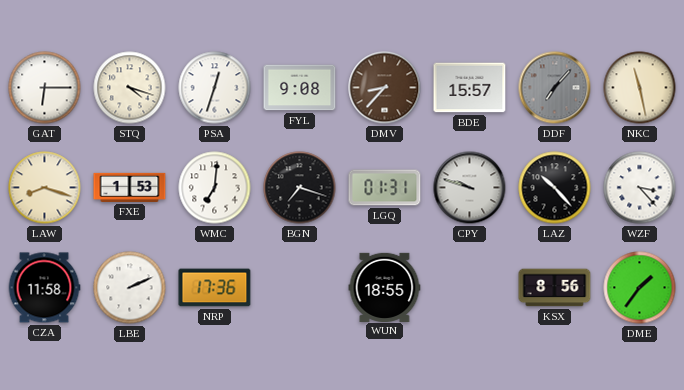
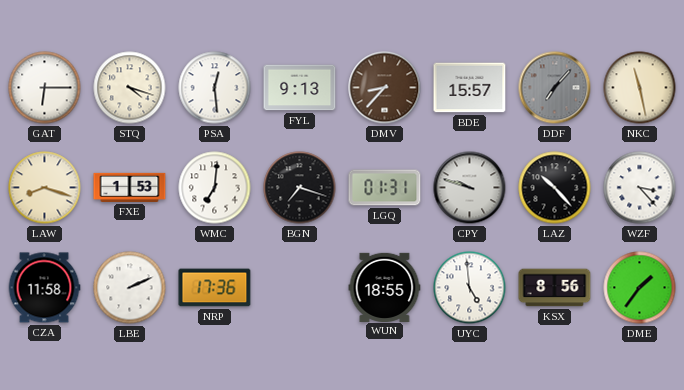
PSA: 12:33 -> 12:29
FYL: 9:08 -> 9:13
UYC: none -> 4:59
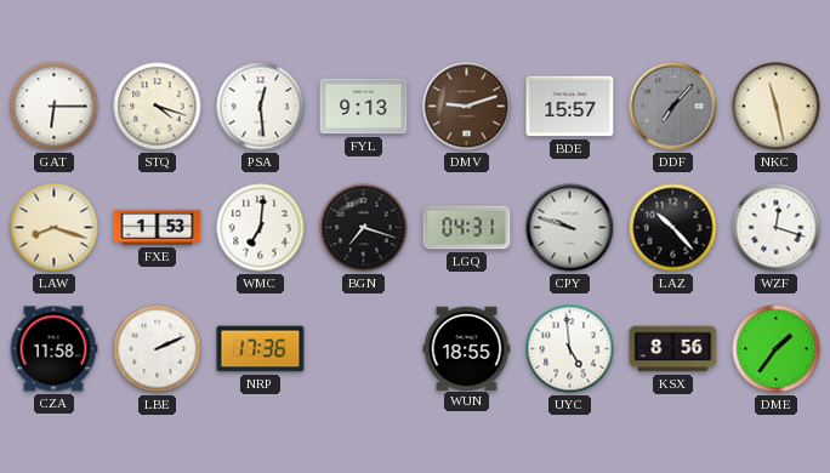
DMV: 8:37 -> 9:12
LGQ: 01:31 -> 04:31
WZF: 3:23 -> 12:18
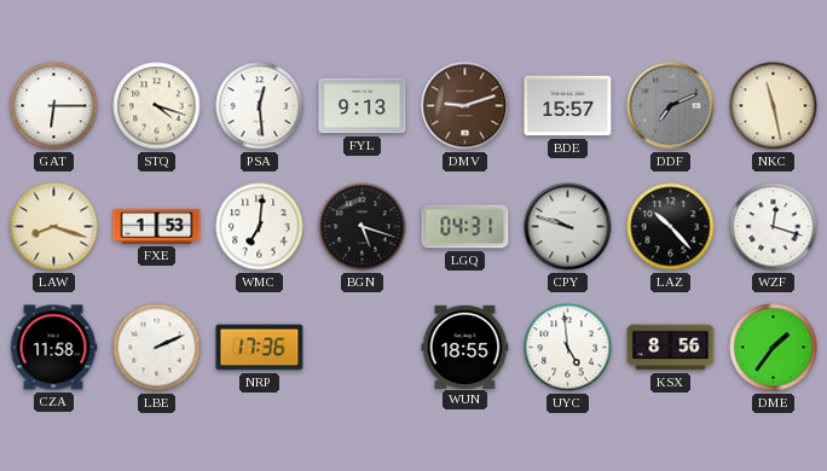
DDF: 7:07 -> 7:11
BGN: 7:18 -> 5:18
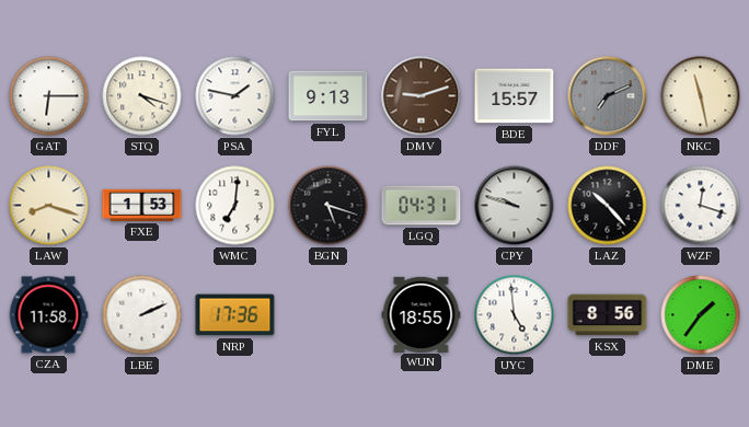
PSA: 12:29 -> 1:47
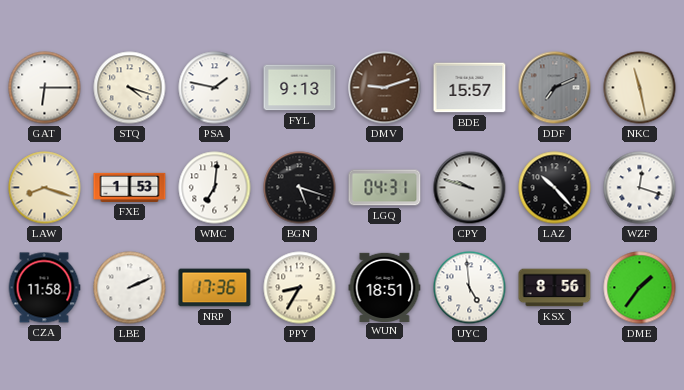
PPY: none -> 8:35
WUN: 18:55 -> 18:51
